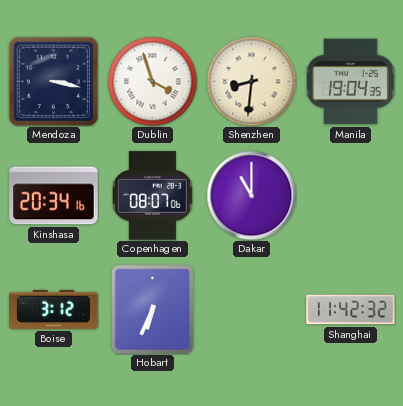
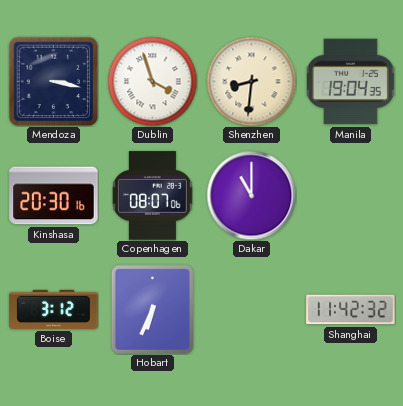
Kinshasa: 20:34 -> 20:30
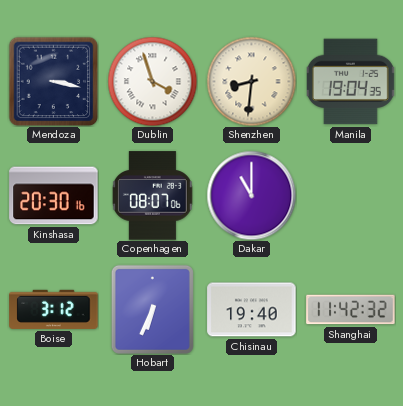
Chisinau: none -> 19:40
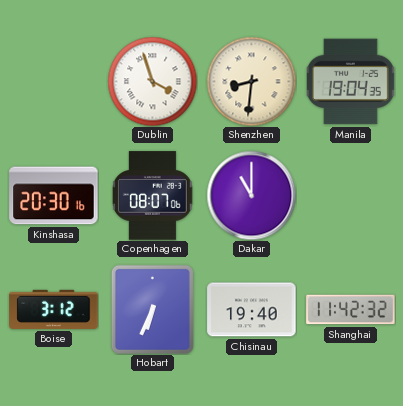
Mendoza: 3:17 -> none
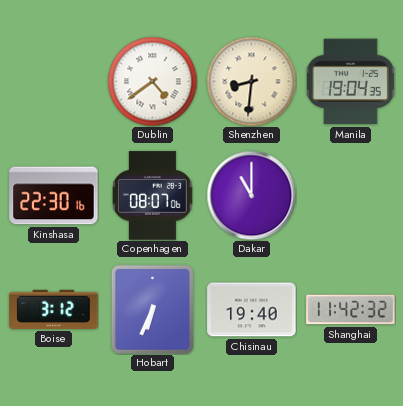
Dublin: 3:57 -> 4:39
Kinshasa: 20:30 -> 22:30
